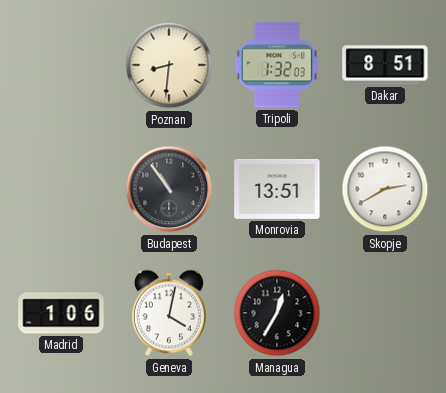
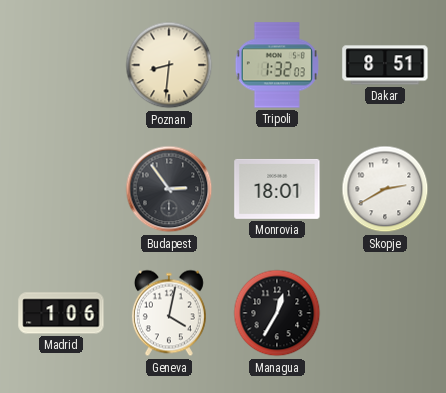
Budapest: 10:54 -> 2:54
Monrovia: 13:51 -> 18:01
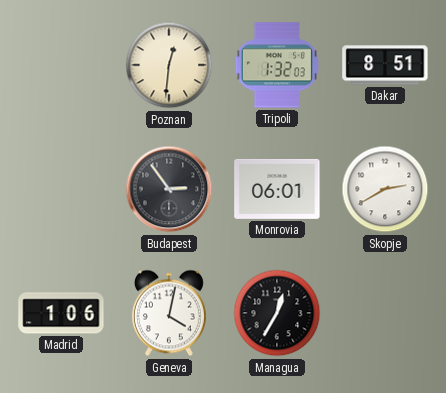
Poznan: 8:31 -> 12:31
Monrovia: 18:01 -> 06:01
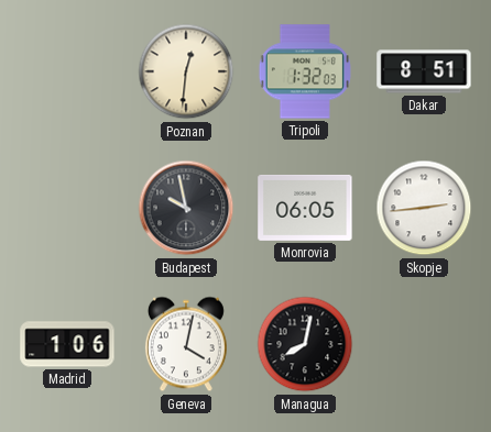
Budapest: 2:54 -> 9:58
Monrovia: 06:01 -> 06:05
Skopje: 2:40 -> 2:44
Managua: 12:35 -> 8:02
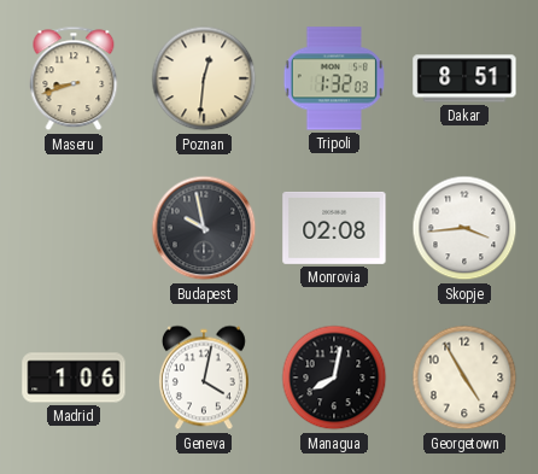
Maseru: none -> 8:42
Monrovia: 06:05 -> 02:08
Skopje: 2:44 -> 3:44
Georgetown: none -> 4:55
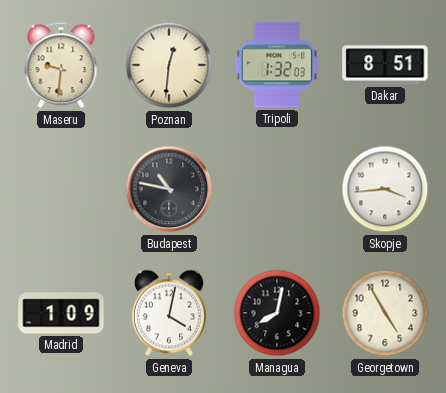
Maseru: 8:42 -> 9:31
Budapest: 9:58 -> 10:47
Monrovia: 02:08 -> none
Madrid: 1:06 -> 1:09
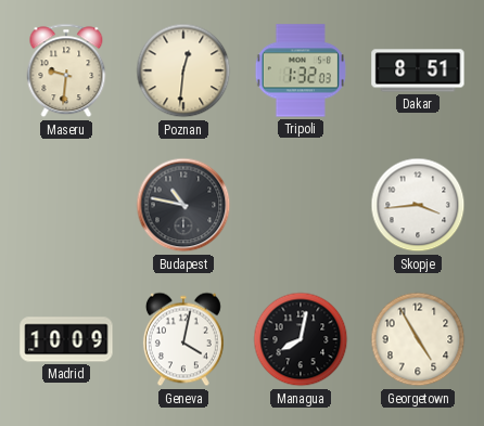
Madrid: 1:09 -> 10:09
